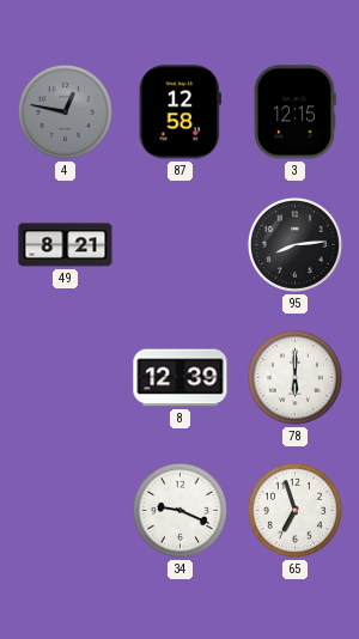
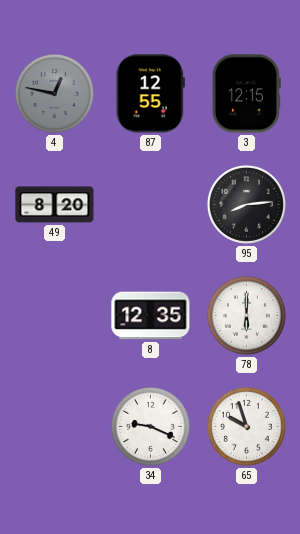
87: 12:58 -> 12:55
49: 8:21 -> 8:20
8: 12:39 -> 12:35
65: 6:57 -> 9:57
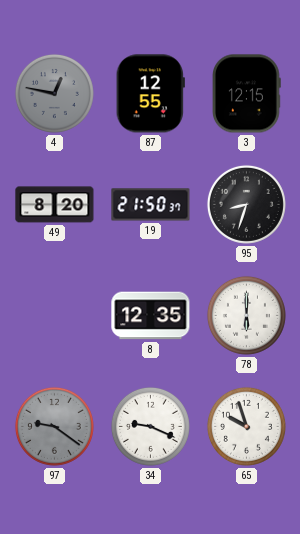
19: none -> 21:50
95: 8:14 -> 8:33
97: none -> 9:21
